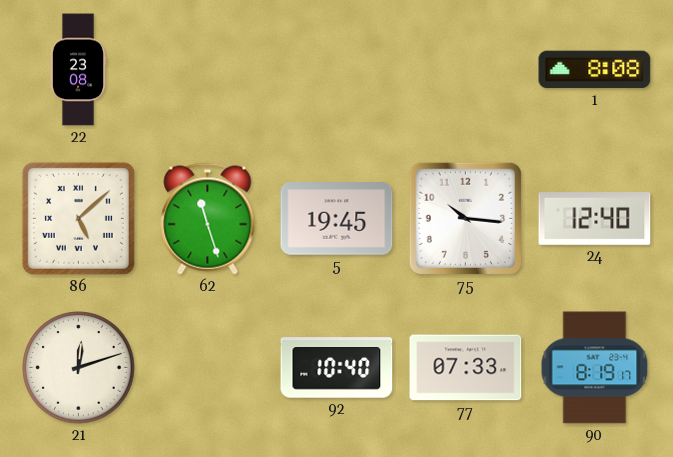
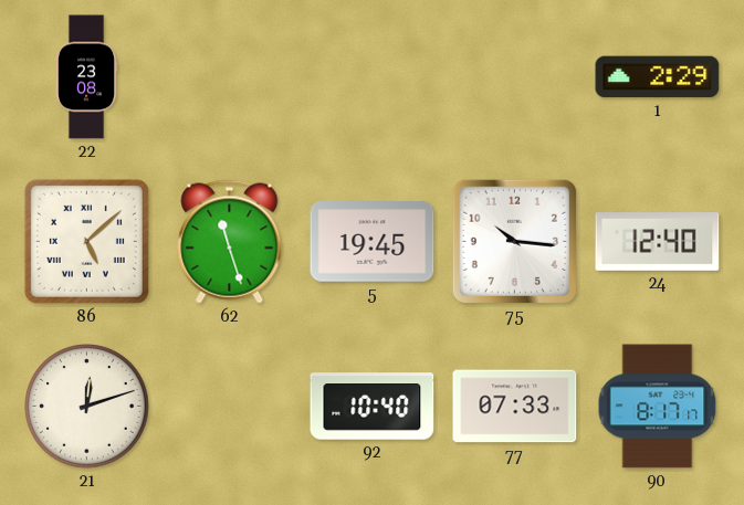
1: 8:08 -> 2:29
90: 8:19 -> 8:17
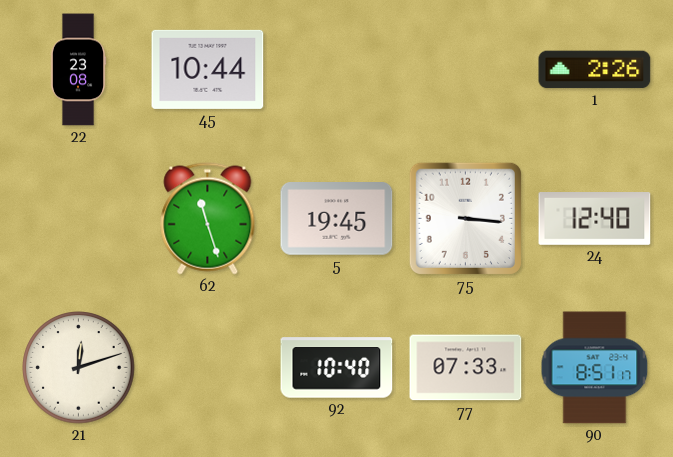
45: none -> 10:44
1: 2:29 -> 2:26
86: 5:08 -> none
75: 10:16 -> 3:16
90: 8:17 -> 8:51
